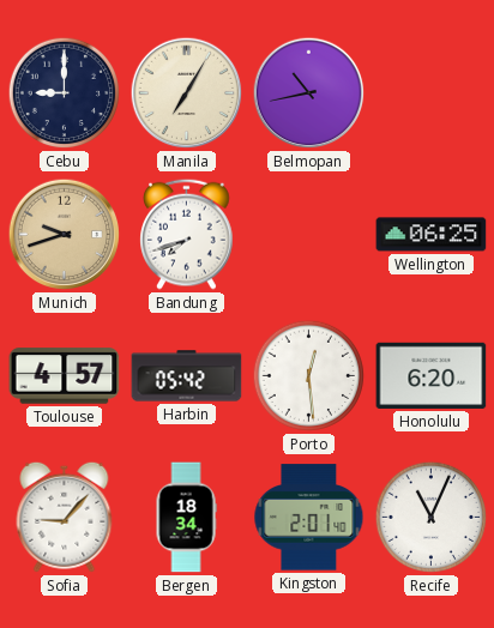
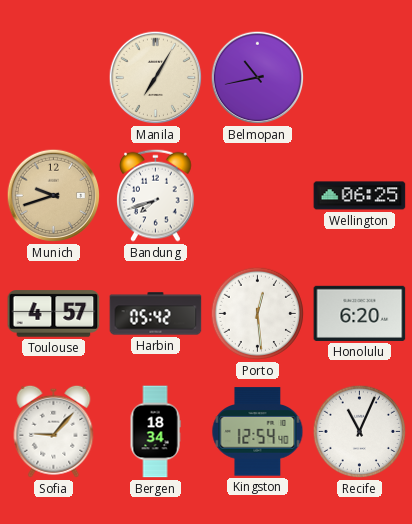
Cebu: 9:00 -> none
Kingston: 2:01 -> 12:54
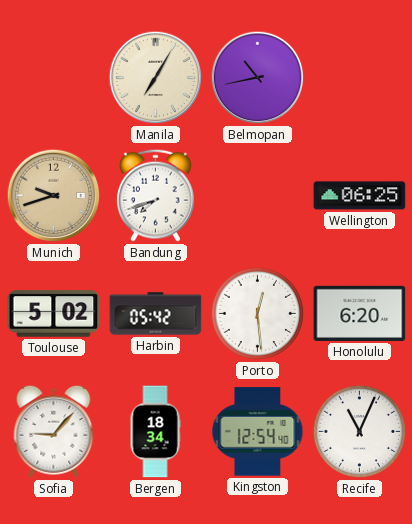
Toulouse: 4:57 -> 5:02
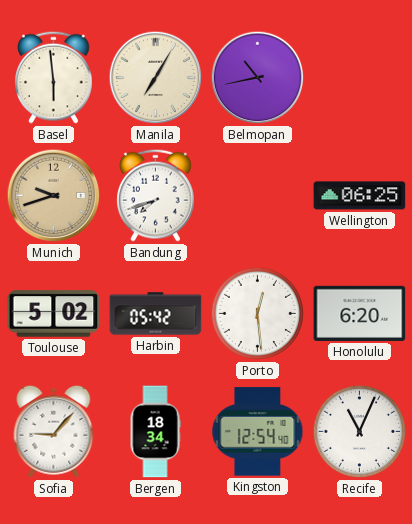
Basel: none -> 5:59
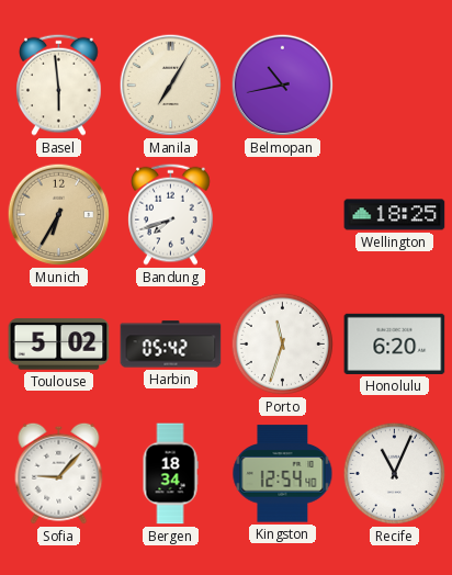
Munich: 9:42 -> 6:35
Wellington: 06:25 -> 18:25
Porto: 12:29 -> 11:33
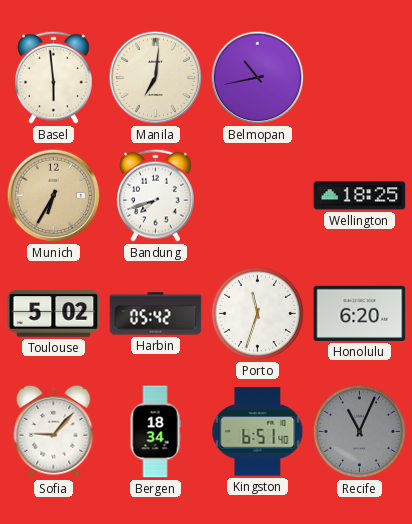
Manila: 7:05 -> 7:01
Kingston: 12:54 -> 6:51
Recife dial: white -> grey
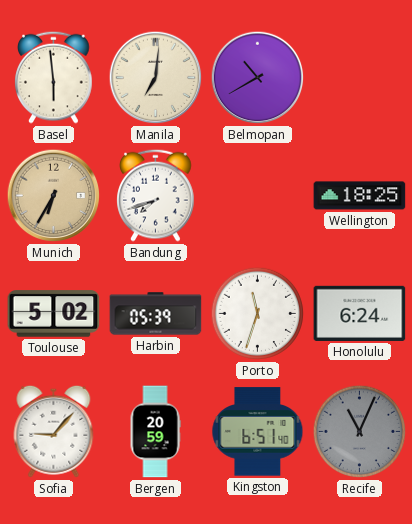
Belmopan: 10:43 -> 10:40
Harbin: 05:42 -> 05:39
Honolulu: 6:20 -> 6:24
Bergen: 18:34 -> 20:59
